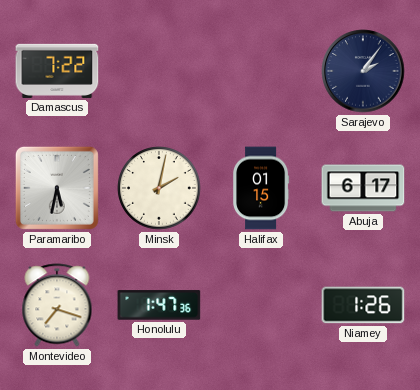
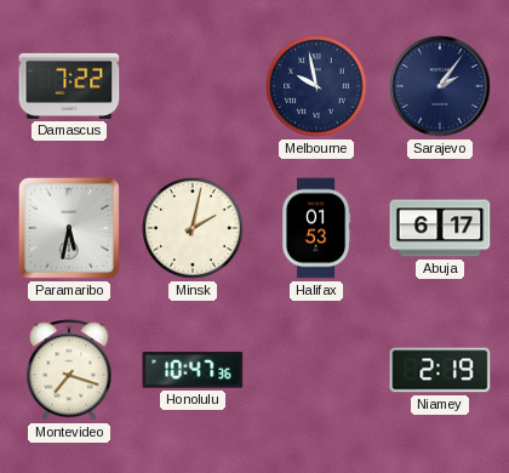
Melbourne: none -> 9:58
Halifax: 01:15 -> 01:53
Honolulu: 1:47 -> 10:47
Niamey: 1:26 -> 2:19
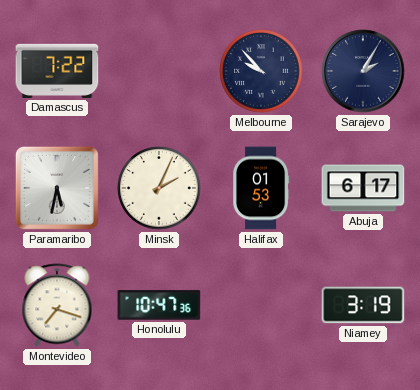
Melbourne: 9:58 -> 9:53
Sarajevo: 2:06 -> 2:05
Minsk: 2:02 -> 2:04
Niamey: 2:19 -> 3:19
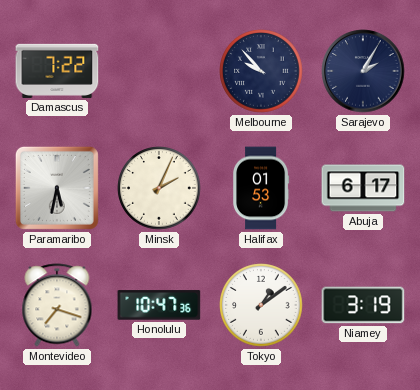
Tokyo: none -> 1:09
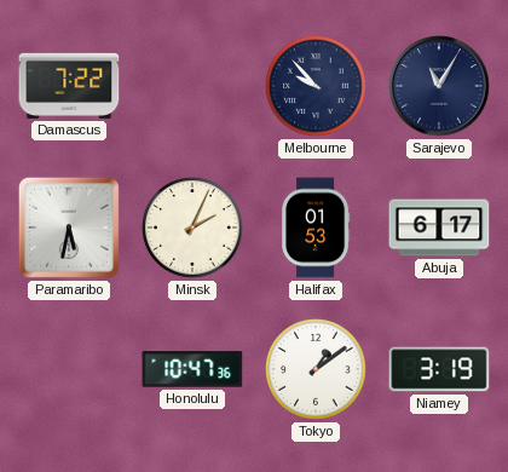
Sarajevo: 2:05 -> 11:05
Montevideo: 7:18 -> none
